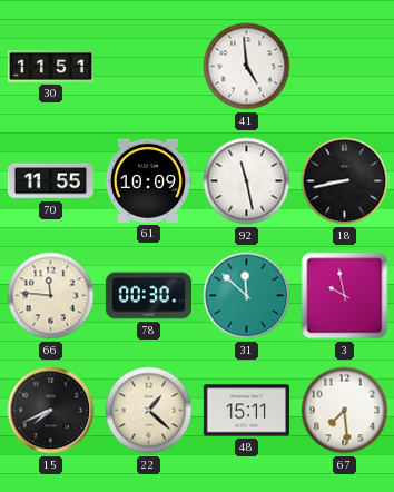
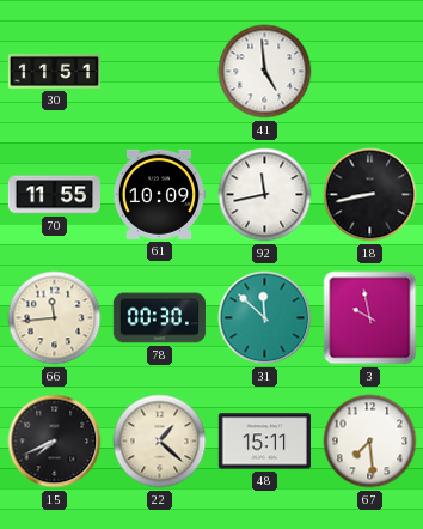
92: 11:28 -> 11:43
66: 11:46 -> 11:44
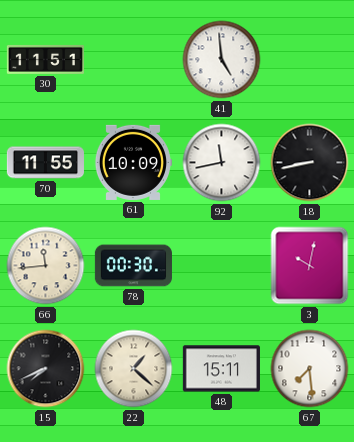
31: 11:52 -> none
3: 9:58 -> 10:02
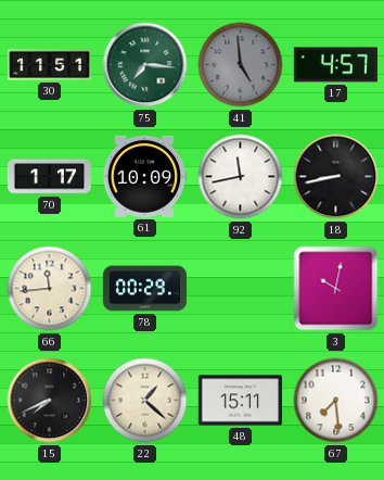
75: none -> 7:16
41 dial: white -> grey
17: none -> 4:57
70: 11:55 -> 1:17
78: 00:30 -> 00:29
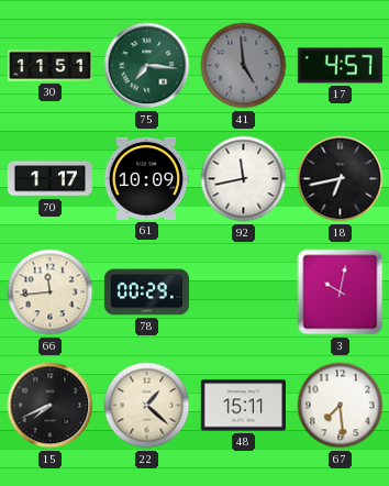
18: 8:43 -> 6:43
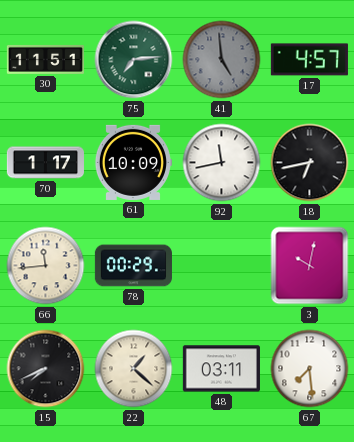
75: 7:16 -> 7:14
48: 15:11 -> 03:11
